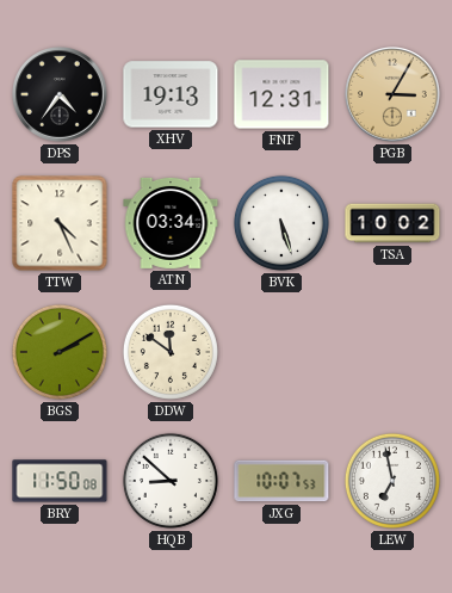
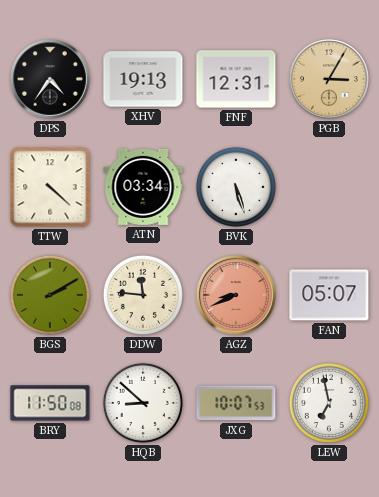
TTW: 4:26 -> 4:22
TSA: 10:02 -> none
DDW: 11:51 -> 11:46
AGZ: none -> 8:41
FAN: none -> 05:07
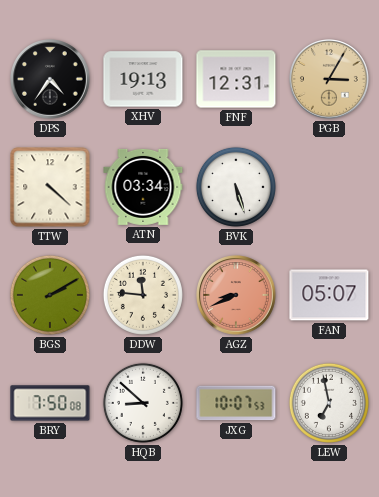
BRY: 11:50 -> 7:50
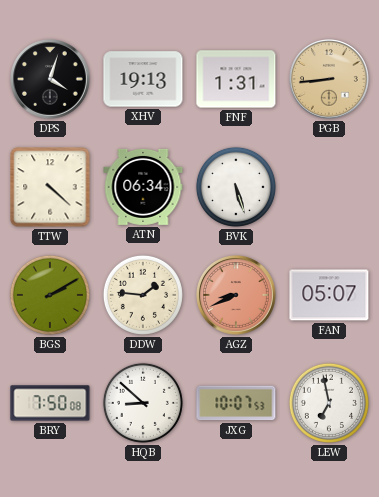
DPS: 4:36 -> 4:03
FNF: 12:31 -> 1:31
PGB: 3:05 -> 8:44
ATN: 03:34 -> 06:34
DDW: 11:46 -> 1:46
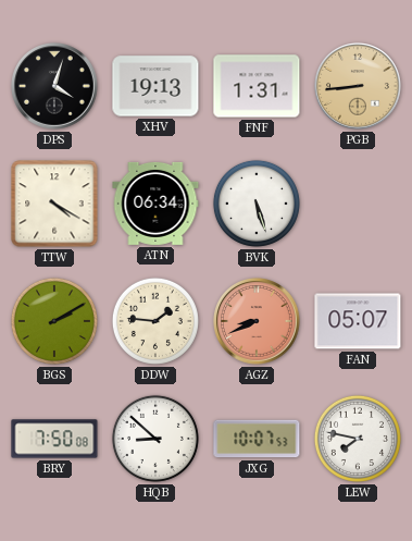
TTW: 4:22 -> 4:20
LEW: 6:58 -> 7:47
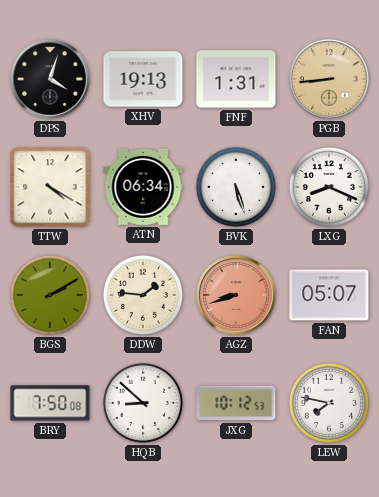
LXG: none -> 8:19
AGZ: 8:41 -> 8:42
JXG: 10:07 -> 10:12
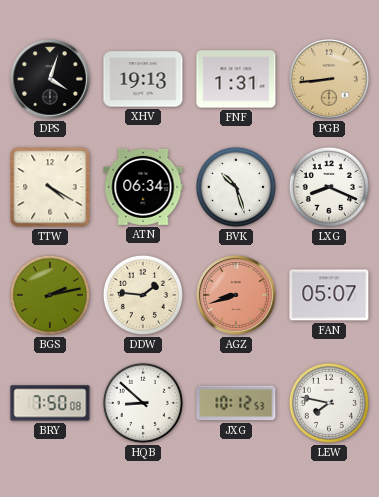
BVK: 5:27 -> 10:27
BGS: 2:10 -> 2:13
